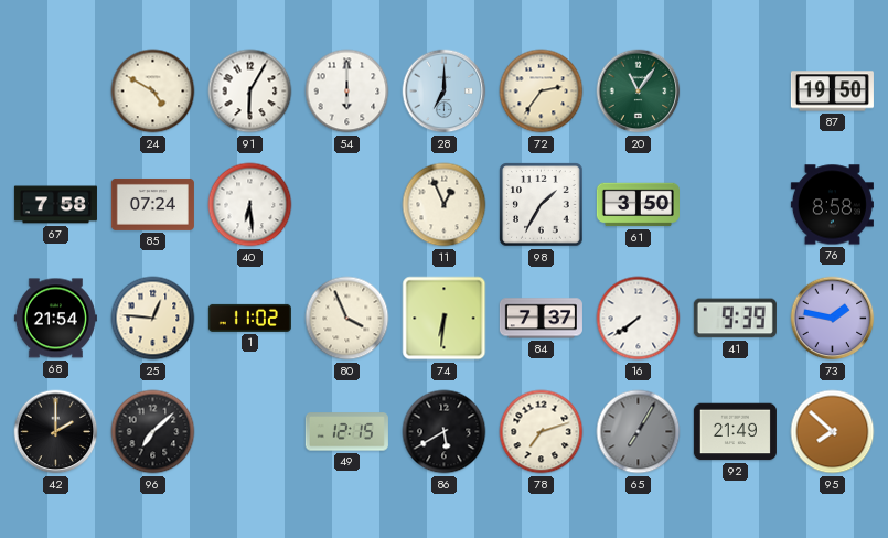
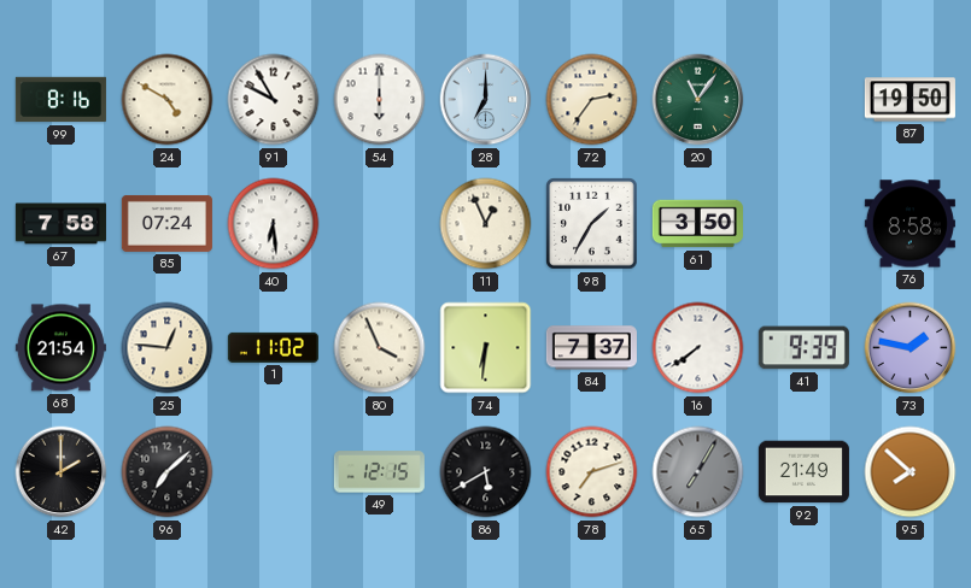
99: none -> 8:16
91: 6:05 -> 9:55
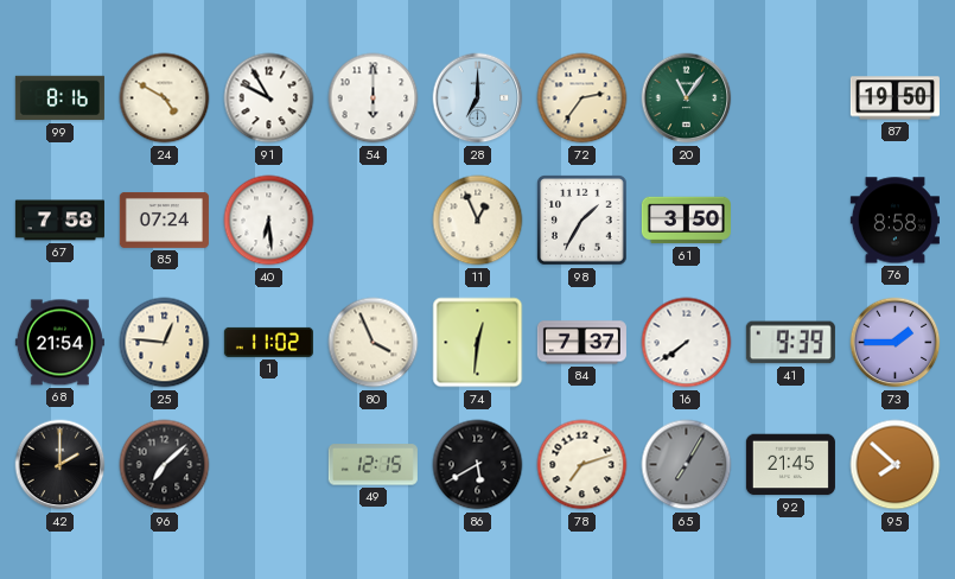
74: 6:31 -> 12:31
73: 1:47 -> 1:45
92: 21:49 -> 21:45
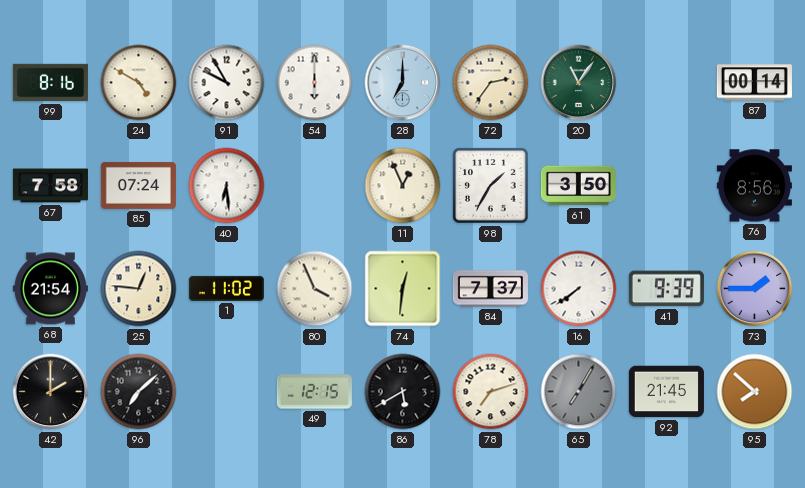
87: 19:50 -> 00:14
76: 8:58 -> 8:56
